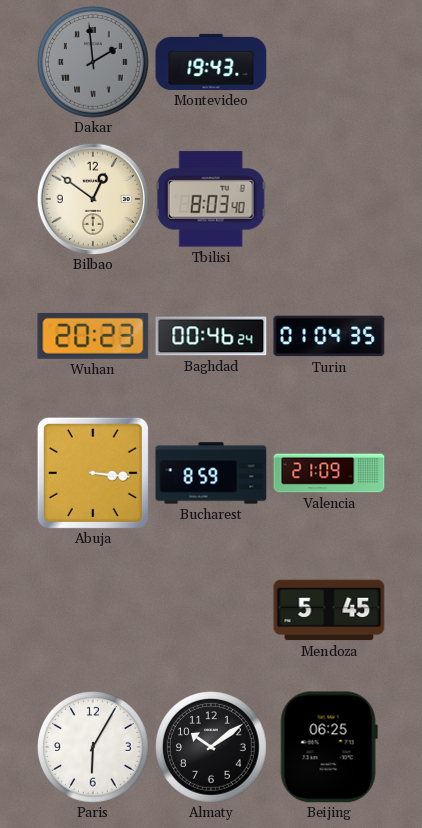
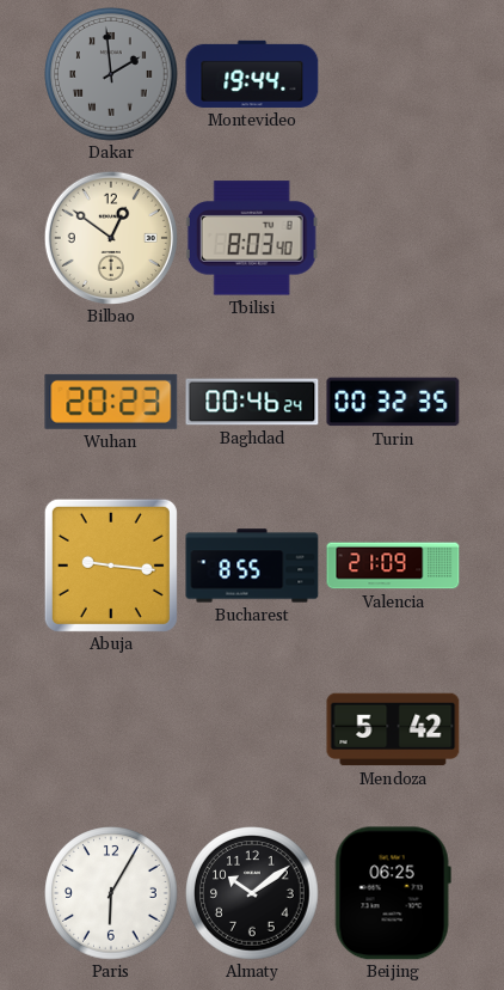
Montevideo: 19:43 -> 19:44
Turin: 01:04 -> 00:32
Abuja: 3:16 -> 9:16
Bucharest: 8:59 -> 8:55
Mendoza: 5:45 -> 5:42
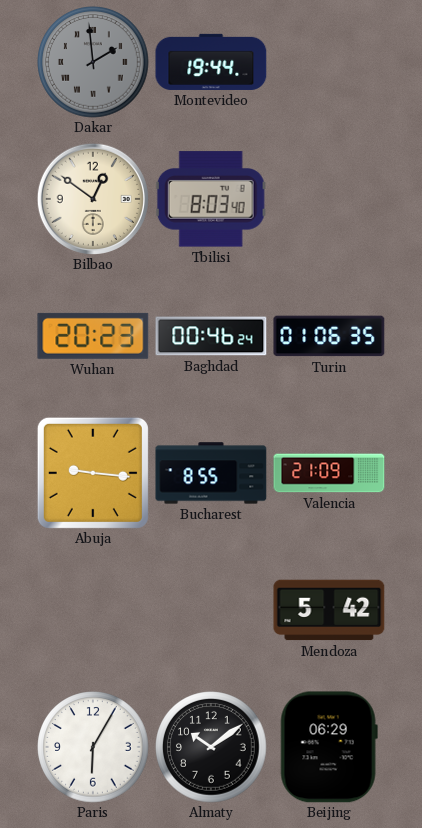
Turin: 00:32 -> 01:06
Beijing: 06:25 -> 06:29
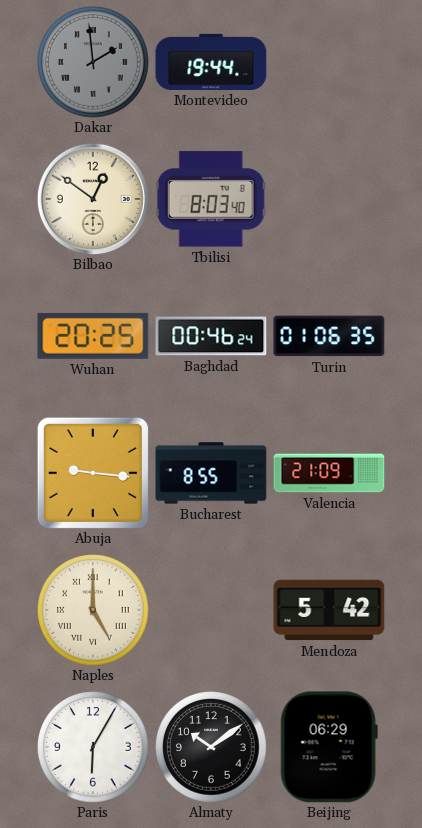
Wuhan: 20:23 -> 20:25
Naples: none -> 5:00
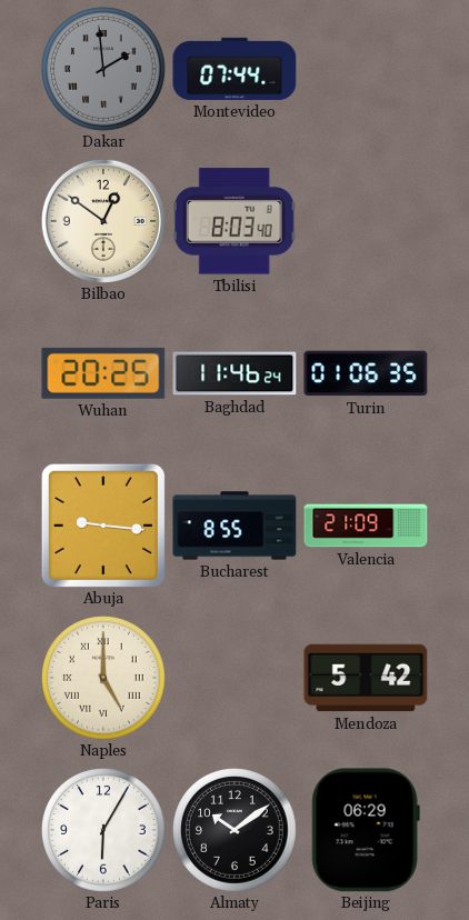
Montevideo: 19:44 -> 07:44
Baghdad: 00:46 -> 11:46
